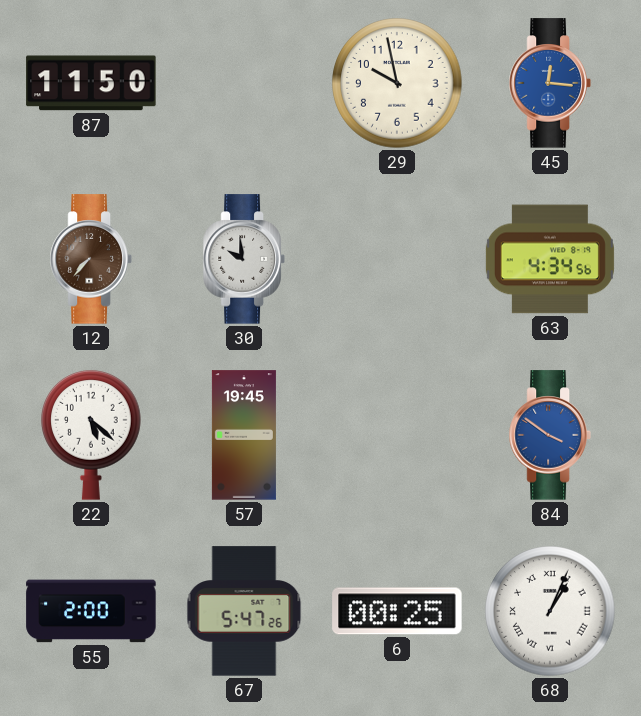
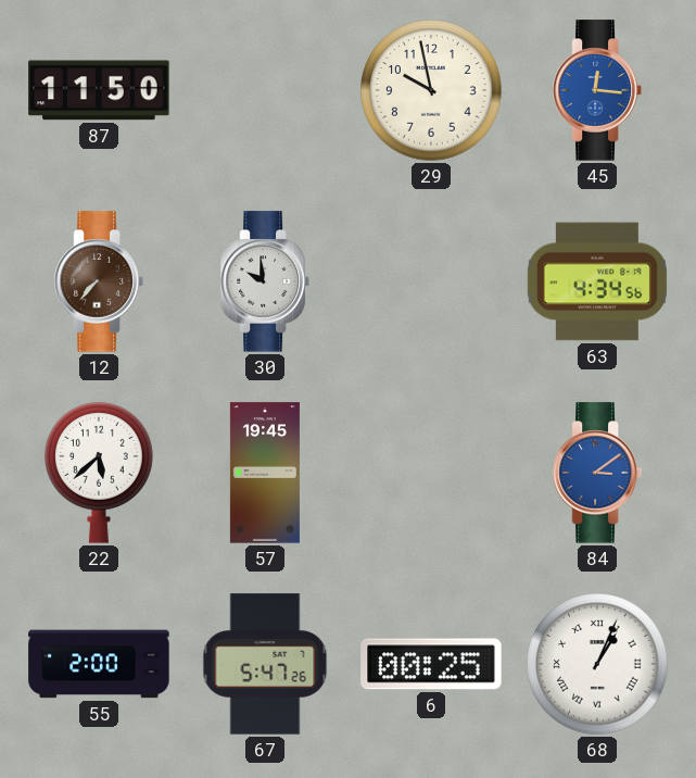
22: 5:22 -> 5:38
84: 3:51 -> 3:09
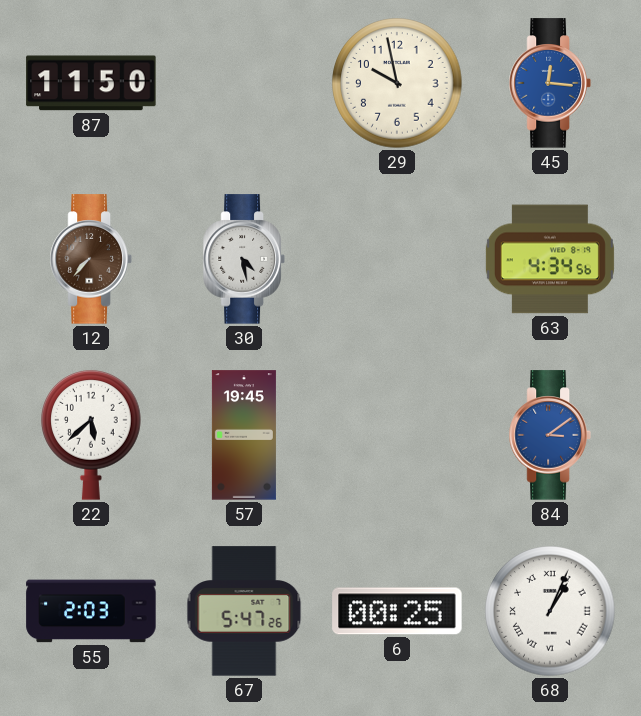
30: 9:59 -> 4:28
55: 2:00 -> 2:03
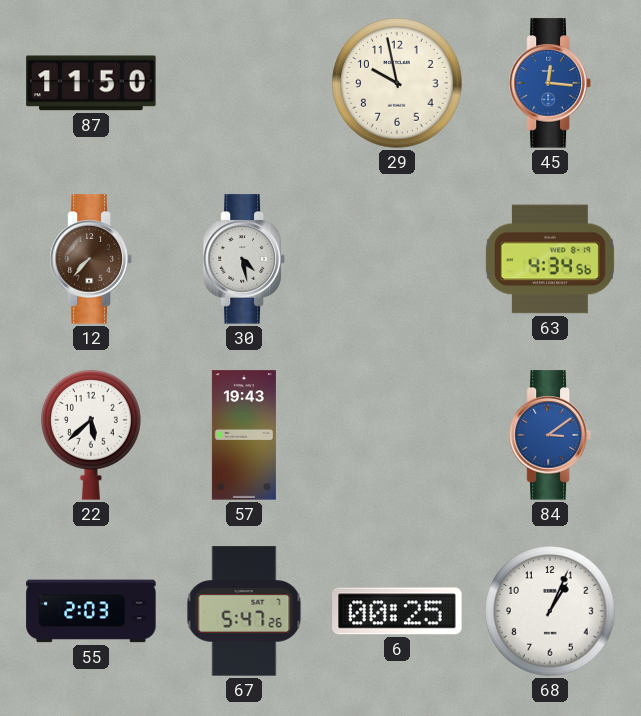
57: 19:45 -> 19:43
68 numerals: Roman -> Arabic
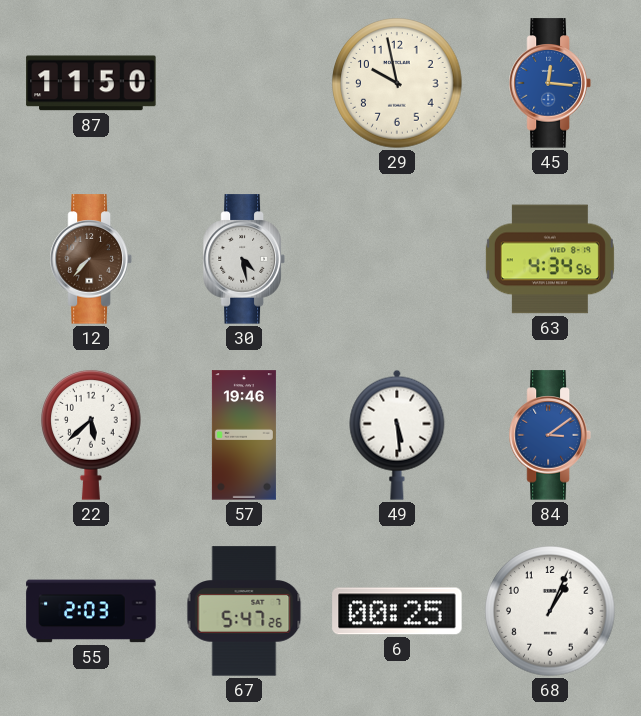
57: 19:43 -> 19:46
49: none -> 5:29
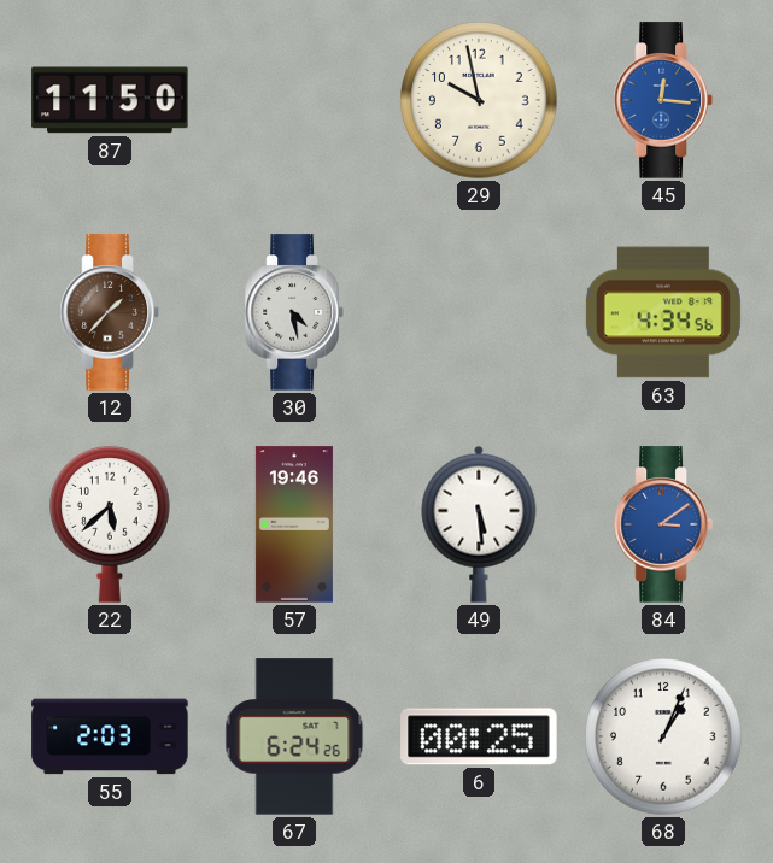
12: 7:37 -> 1:37
67: 5:47 -> 6:24
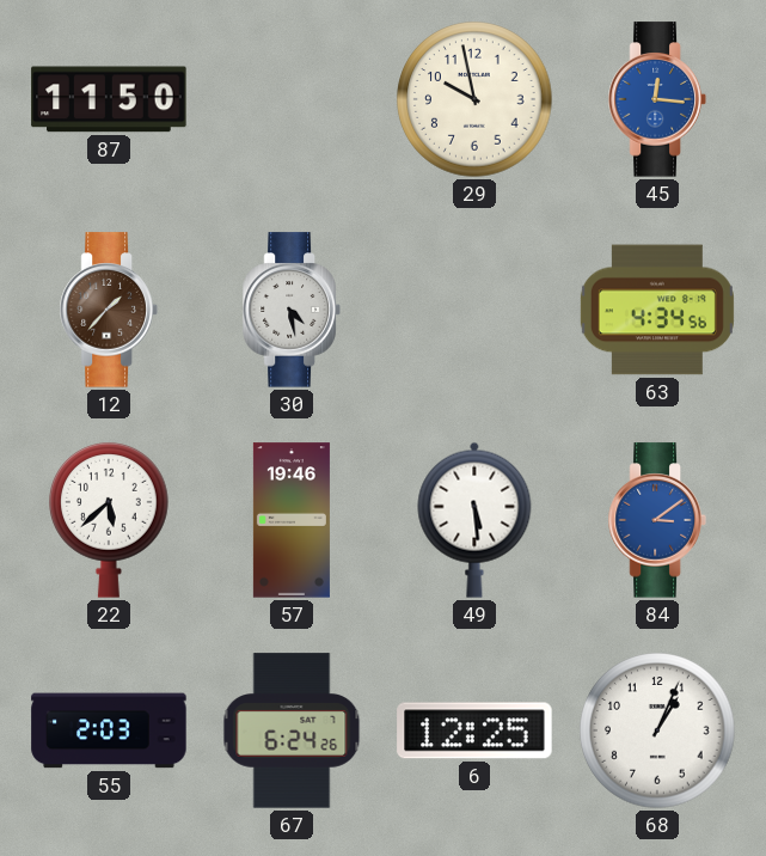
6: 00:25 -> 12:25
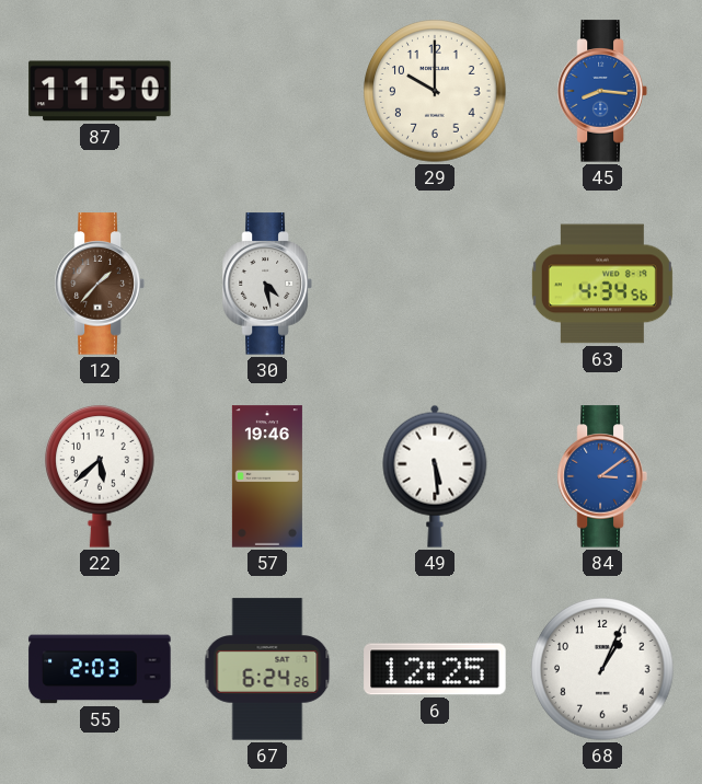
29: 9:58 -> 10:00
45: 12:16 -> 8:16
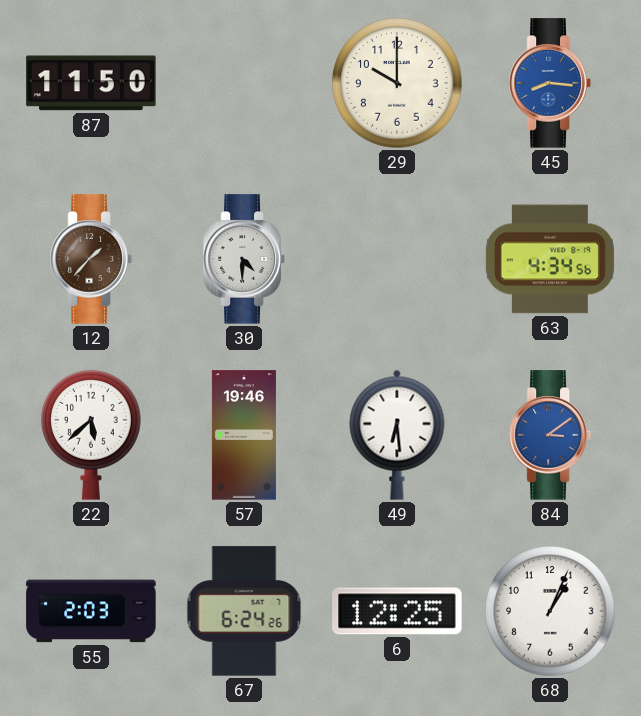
30: 4:28 -> 4:30
49: 5:29 -> 6:29
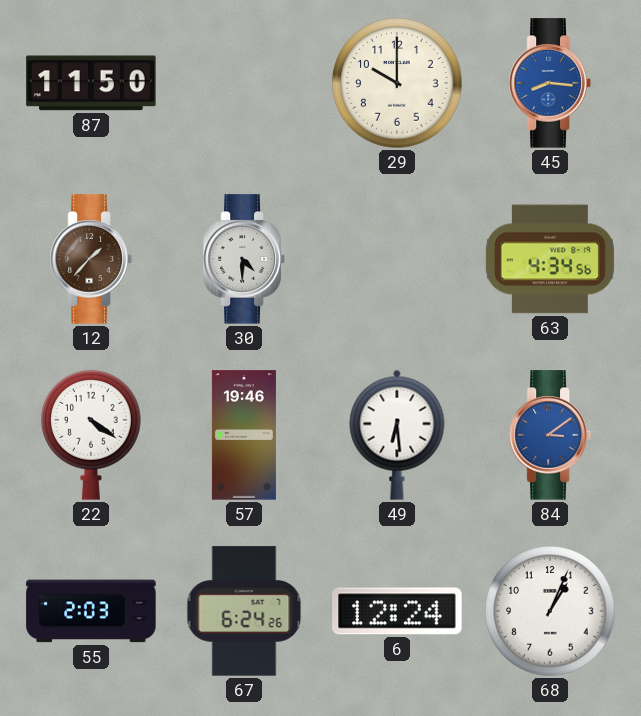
22: 5:38 -> 4:21
6: 12:25 -> 12:24
